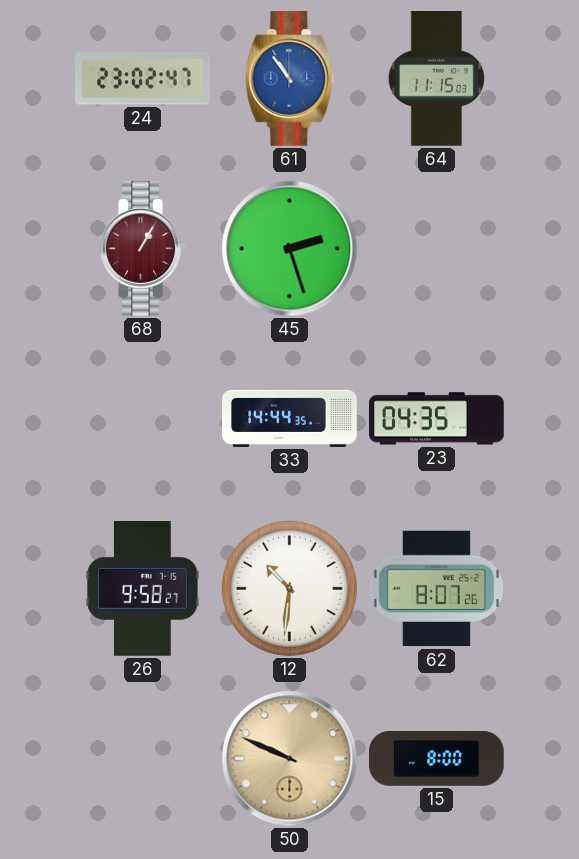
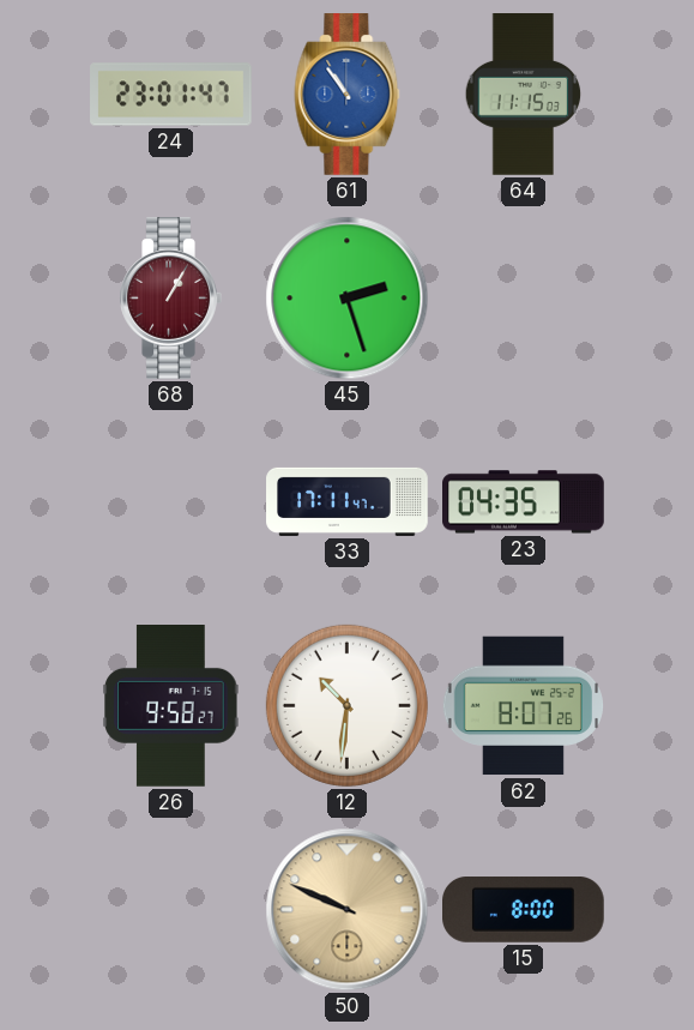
24: 23:02 -> 23:01
33: 14:44 -> 17:11
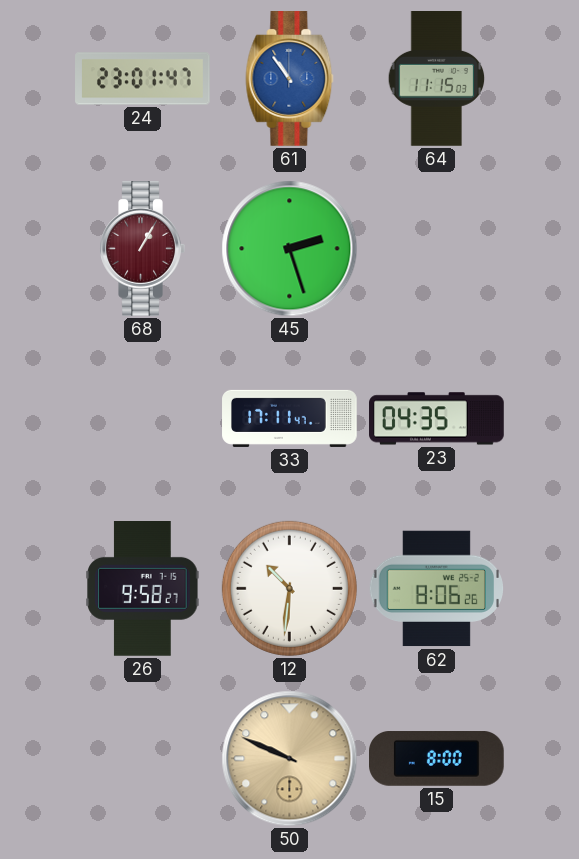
62: 8:07 -> 8:06
